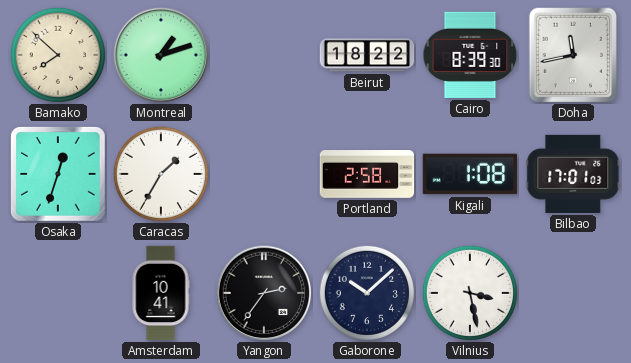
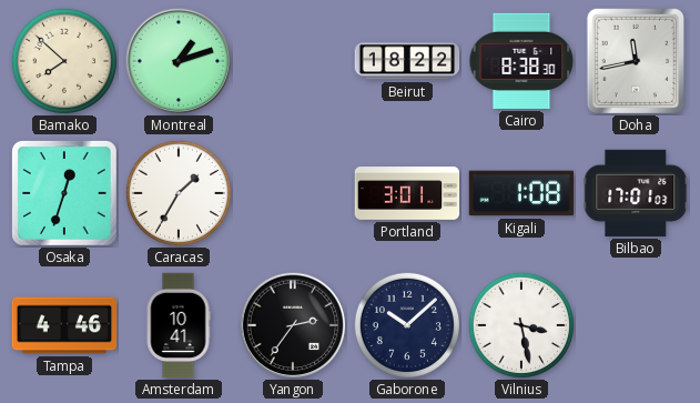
Cairo: 8:39 -> 8:38
Portland: 2:58 -> 3:01
Tampa: none -> 4:46
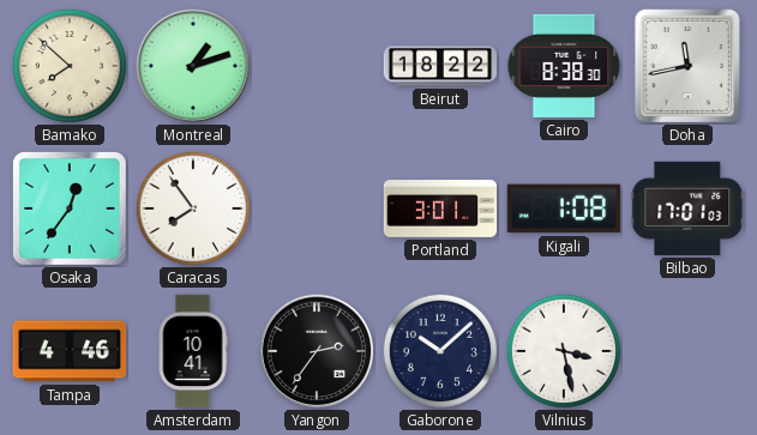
Osaka: 12:33 -> 12:36
Caracas: 1:35 -> 7:54
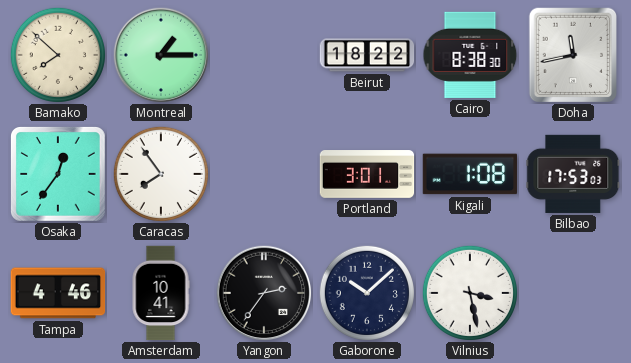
Montreal: 1:12 -> 1:15
Bilbao: 17:01 -> 17:53
